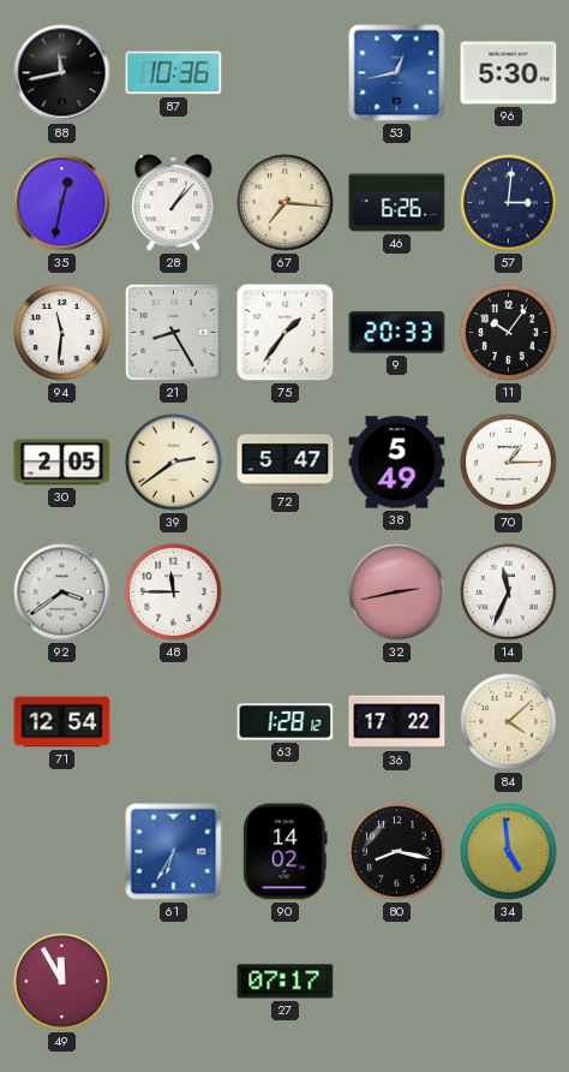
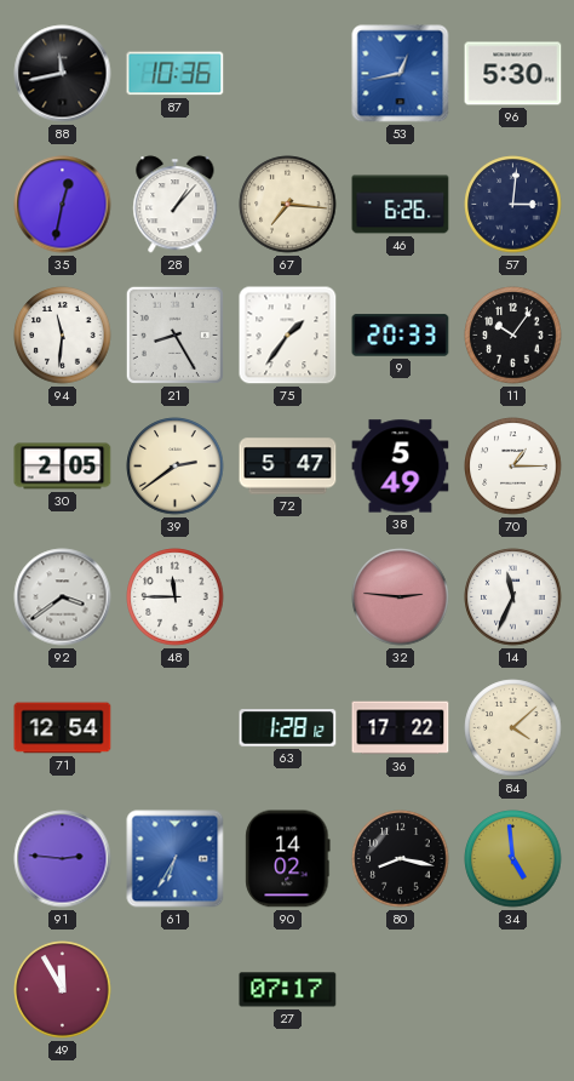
32: 2:43 -> 2:46
91: none -> 2:46
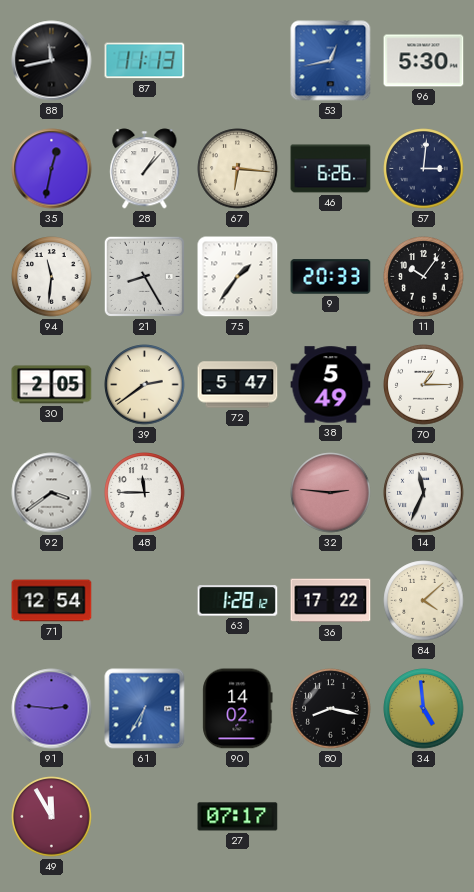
87: 10:36 -> 11:13
67: 7:16 -> 6:16
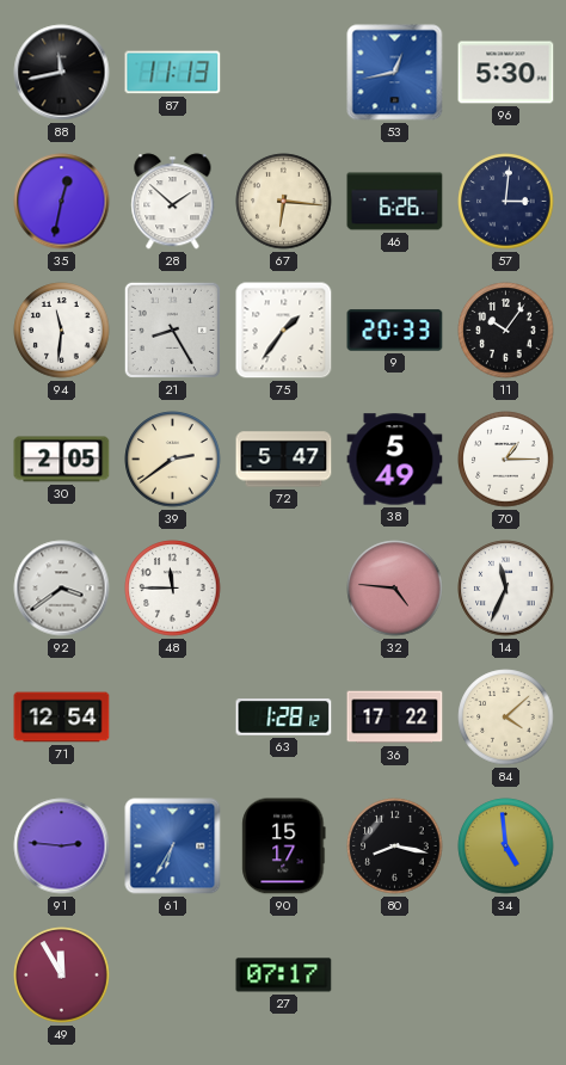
28: 1:07 -> 1:52
32: 2:46 -> 4:46
90: 14:02 -> 15:17
